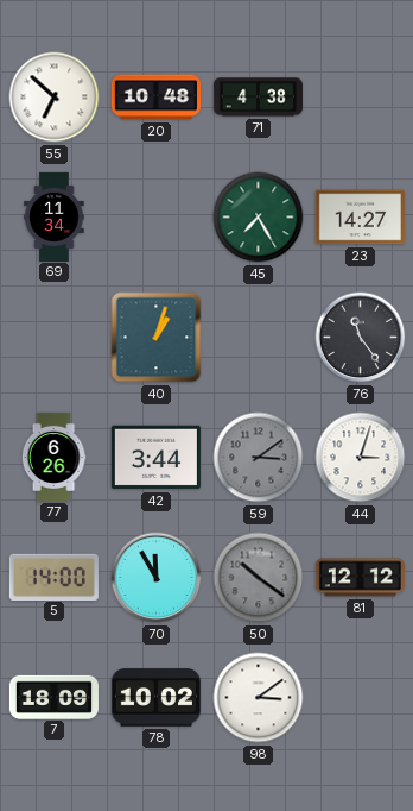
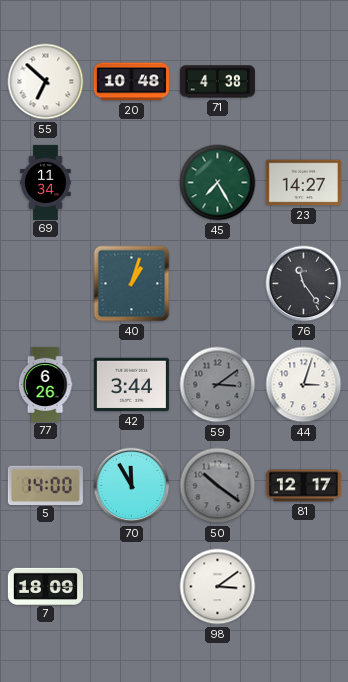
81: 12:12 -> 12:17
78: 10:02 -> none
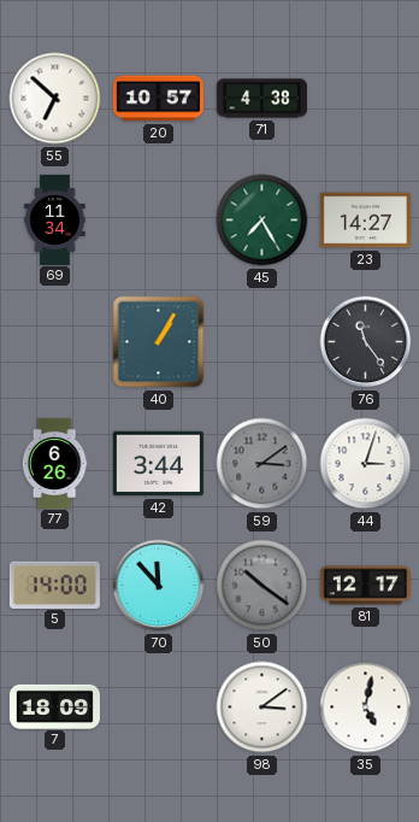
20: 10:48 -> 10:57
40: 1:03 -> 1:05
70: 11:55 -> 11:53
35: none -> 5:02
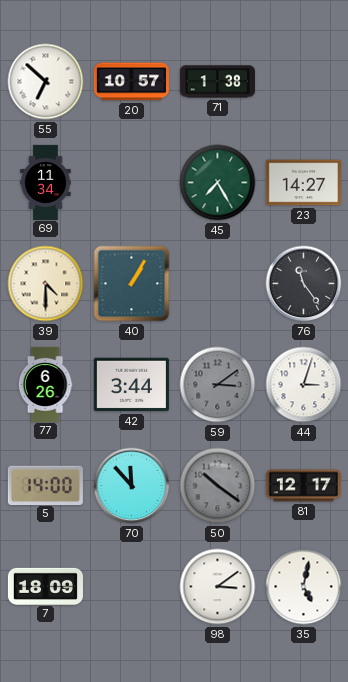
71: 4:38 -> 1:38
39: none -> 4:30
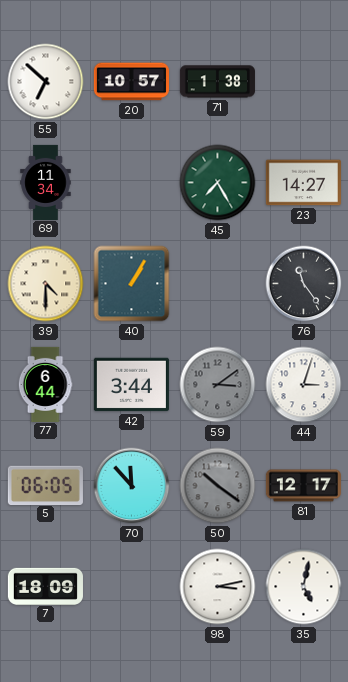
77: 6:26 -> 6:44
5: 14:00 -> 06:05
98: 3:09 -> 3:13
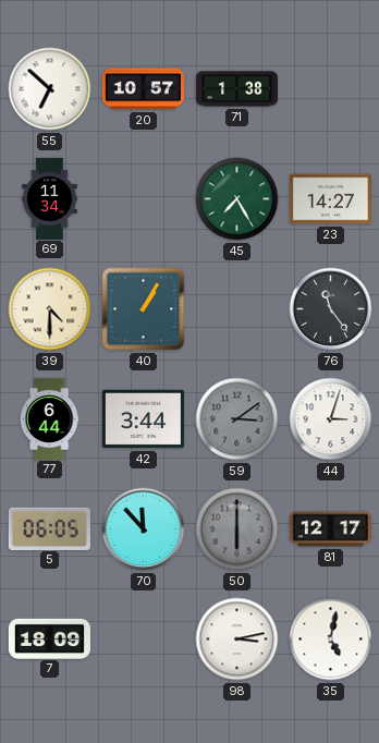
50: 10:21 -> 6:00
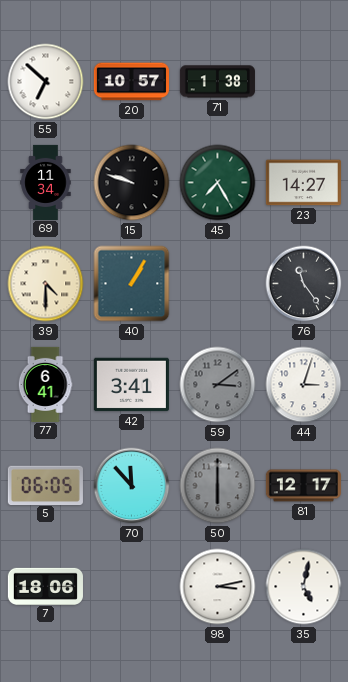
15: none -> 9:48
77: 6:44 -> 6:41
42: 3:44 -> 3:41
7: 18:09 -> 18:06
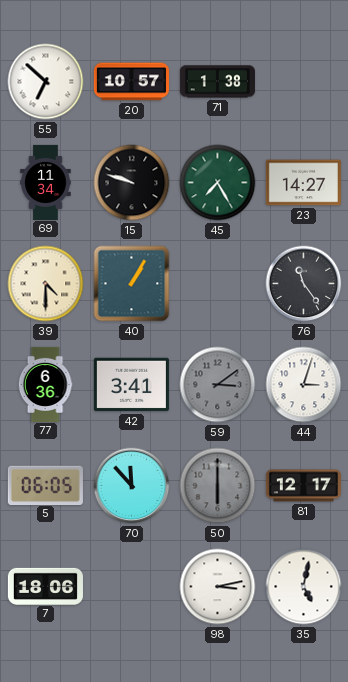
77: 6:41 -> 6:36
